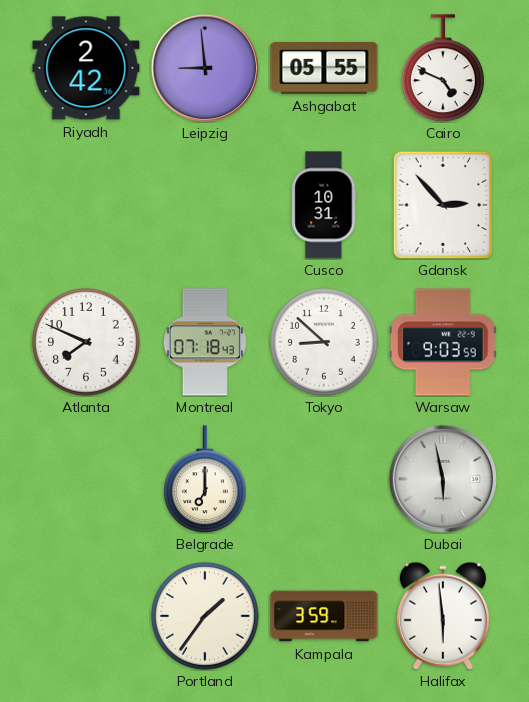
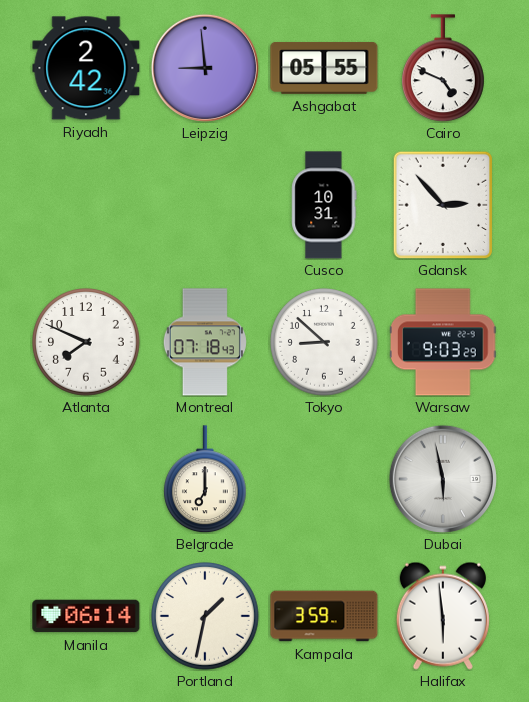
Warsaw: 9:03:59 -> 9:03:29
Manila: none -> 06:14
Portland: 1:36 -> 1:32
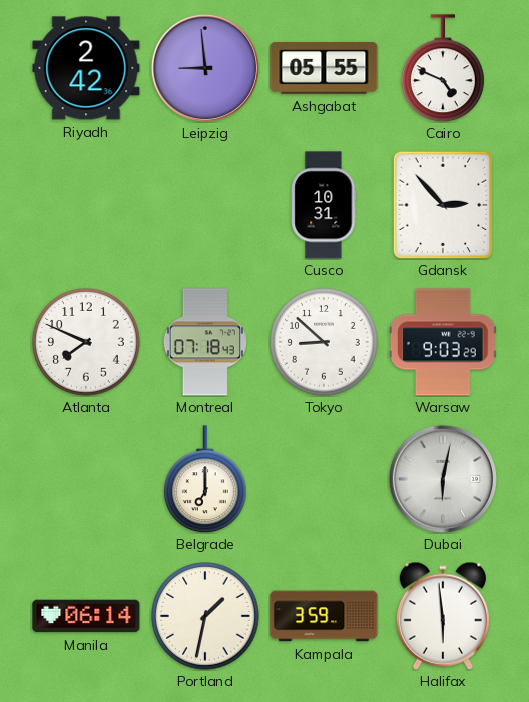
Dubai: 5:58 -> 6:02
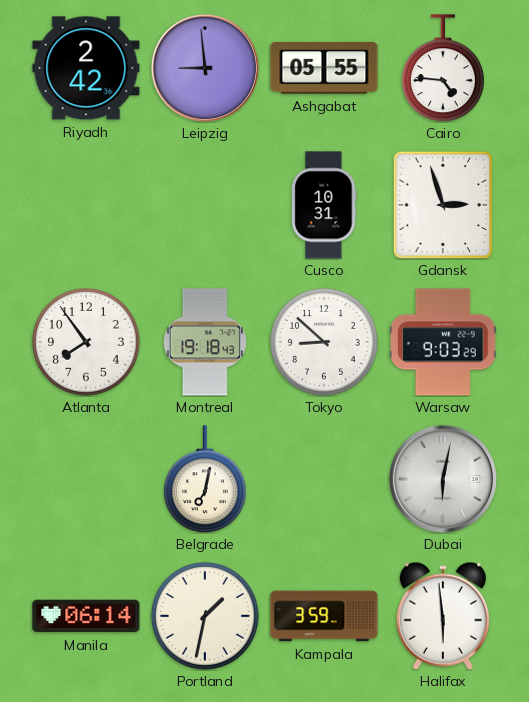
Cairo: 4:49 -> 4:46
Gdansk: 2:53 -> 2:57
Atlanta: 7:49 -> 7:54
Montreal: 07:18 -> 19:18
Belgrade: 7:00 -> 7:02
